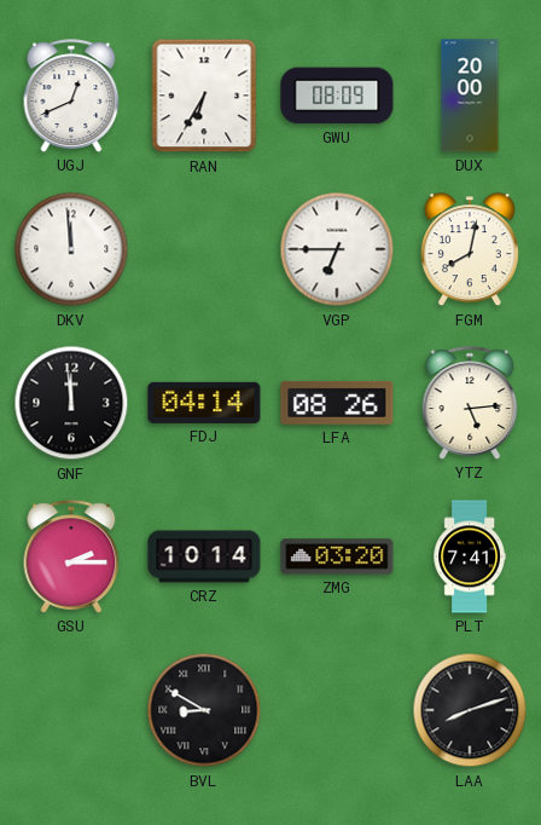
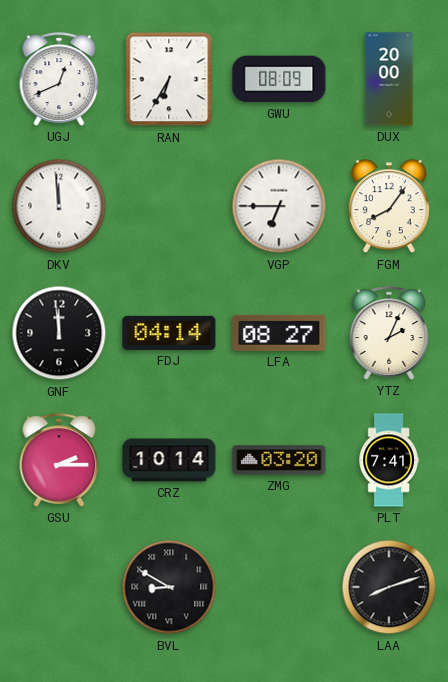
FGM: 8:02 -> 8:06
LFA: 08:26 -> 08:27
YTZ: 5:14 -> 2:04
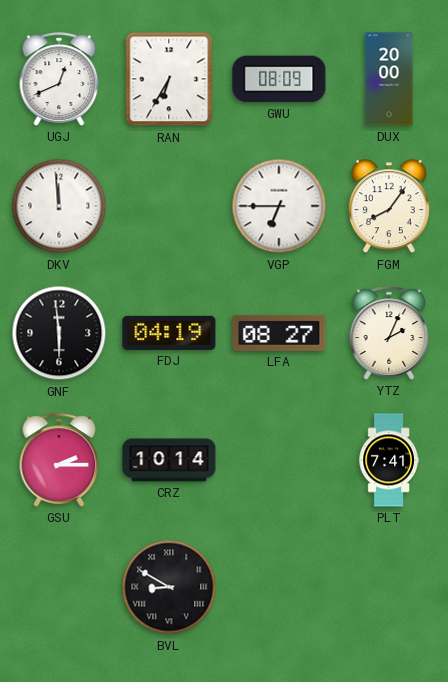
GNF: 11:59 -> 5:59
FDJ: 04:14 -> 04:19
ZMG: 03:20 -> none
LAA: 8:12 -> none
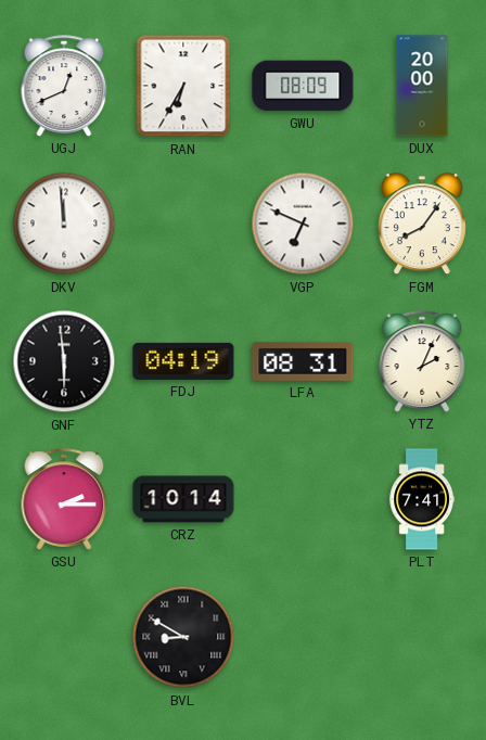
VGP: 6:45 -> 6:49
LFA: 08:27 -> 08:31
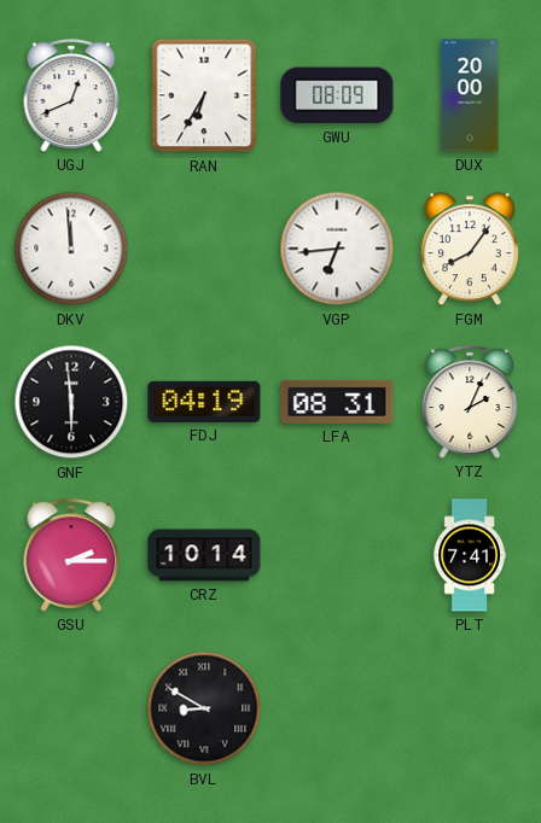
VGP: 6:49 -> 6:44
